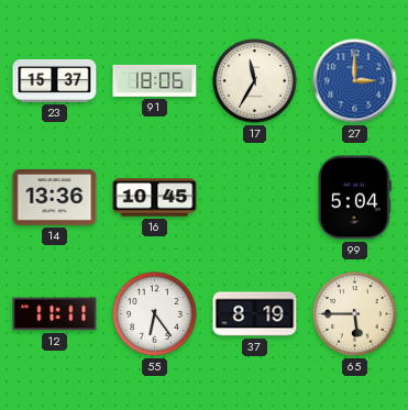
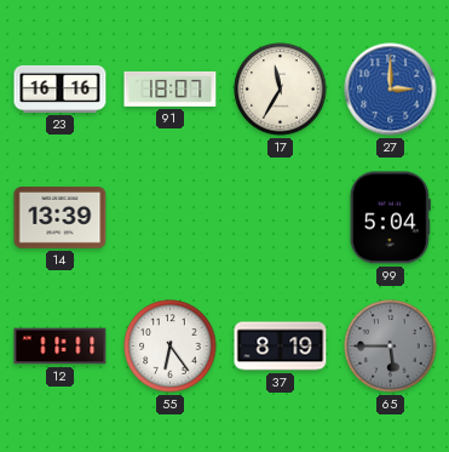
23: 15:37 -> 16:16
91: 18:06 -> 18:07
14: 13:36 -> 13:39
16: 10:45 -> none
65 dial: cream -> grey
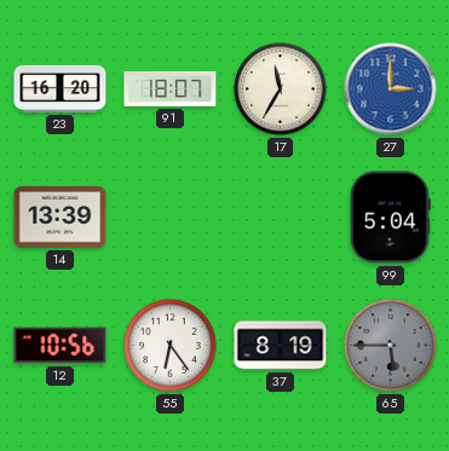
23: 16:16 -> 16:20
12: 11:11 -> 10:56
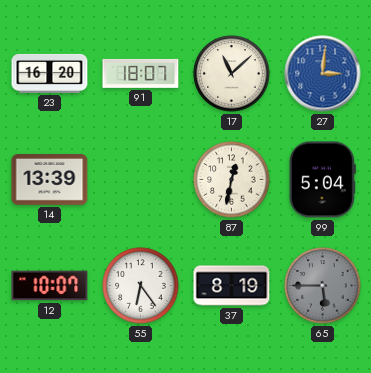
17: 11:35 -> 11:08
27: 3:00 -> 3:01
87: none -> 12:32
12: 10:56 -> 10:07
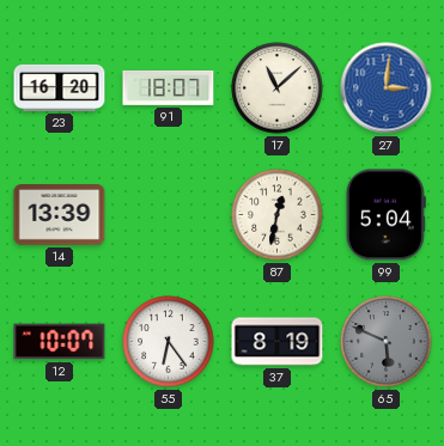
65: 5:45 -> 5:49
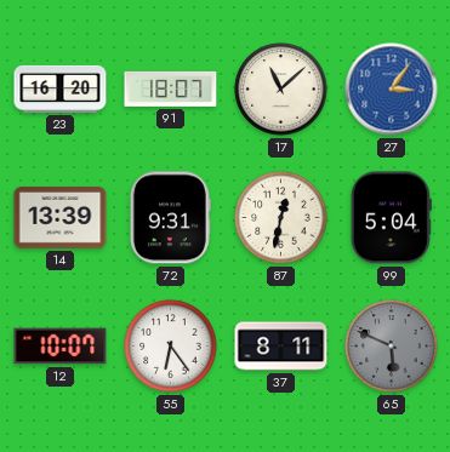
27: 3:01 -> 3:06
72: none -> 9:31
37: 8:19 -> 8:11
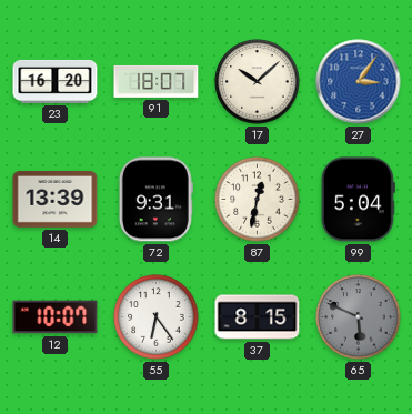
17: 11:08 -> 10:08
37: 8:11 -> 8:15
